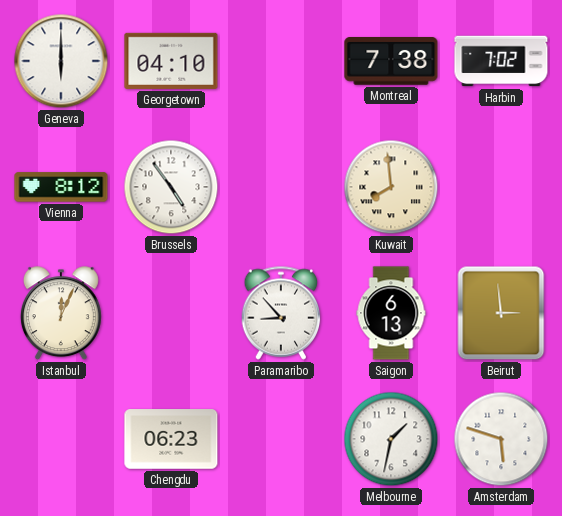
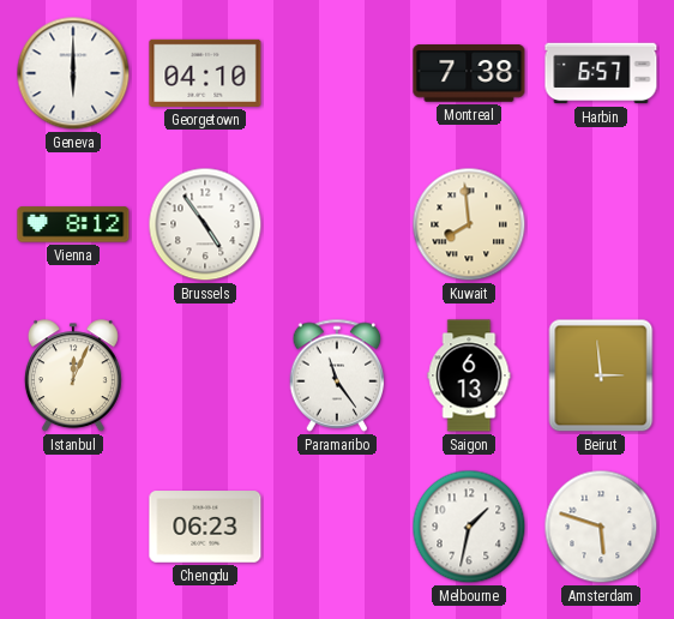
Harbin: 7:02 -> 6:57
Paramaribo: 8:53 -> 11:24
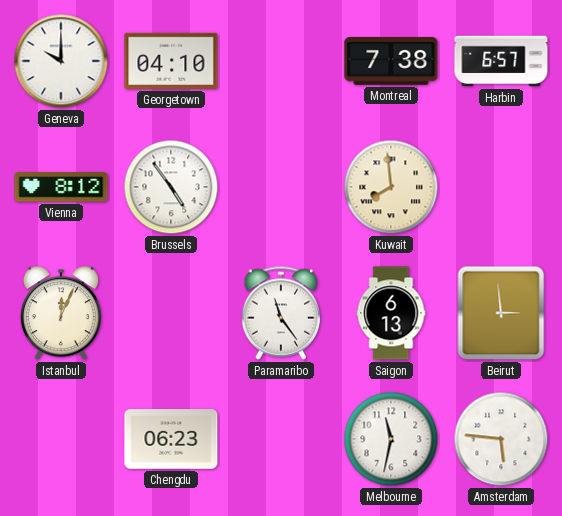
Geneva: 6:00 -> 10:00
Melbourne: 1:32 -> 11:32
Amsterdam: 5:48 -> 5:46
